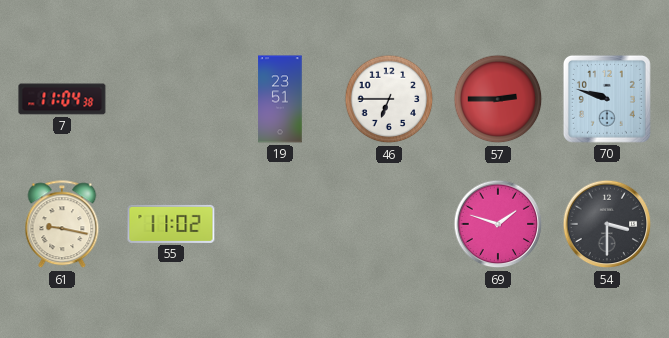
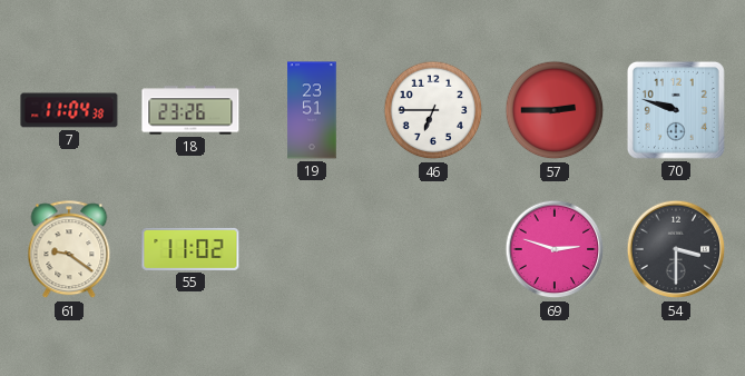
18: none -> 23:26
61: 9:17 -> 9:21
69: 1:48 -> 2:48
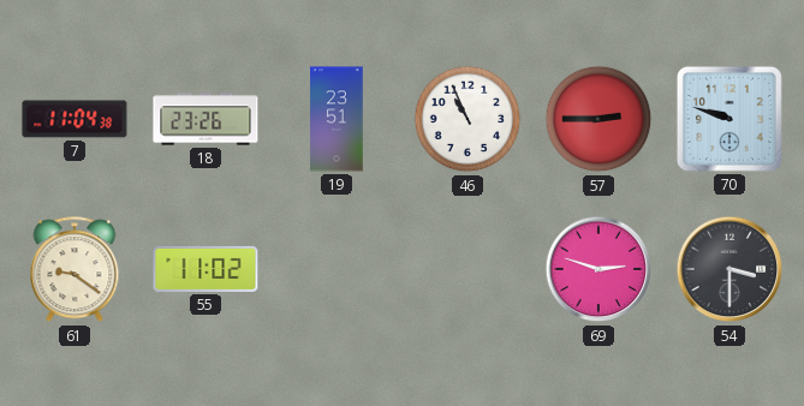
46: 6:45 -> 10:56
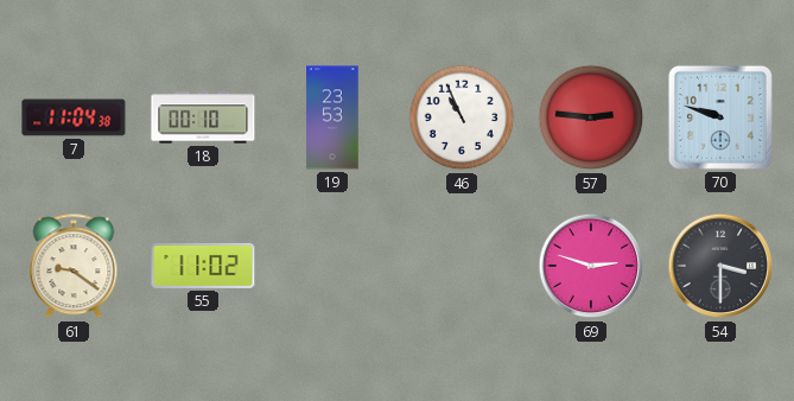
18: 23:26 -> 00:10
19: 23:51 -> 23:53
57: 2:45 -> 2:46
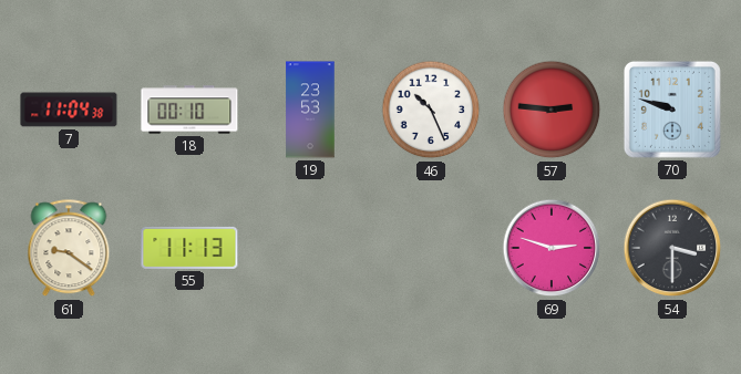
46: 10:56 -> 10:26
55: 11:02 -> 11:13
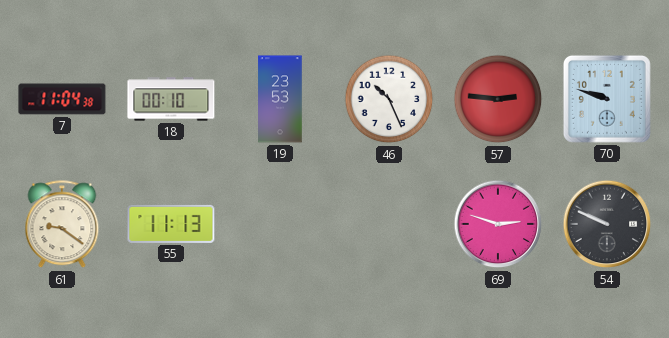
54: 3:30 -> 9:49
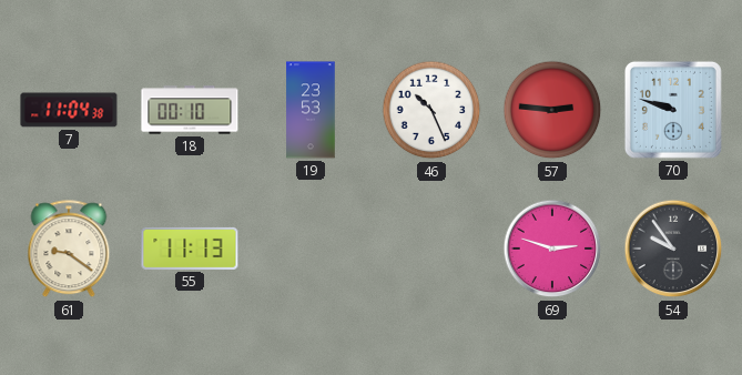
54: 9:49 -> 9:54
